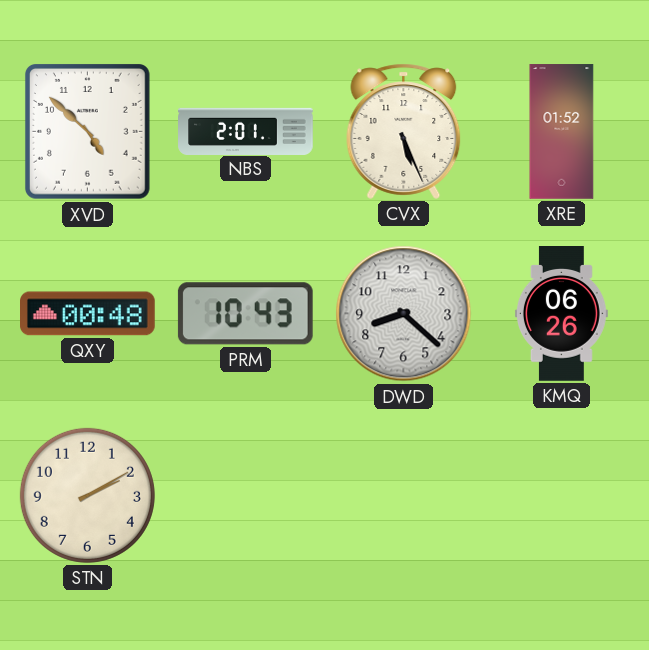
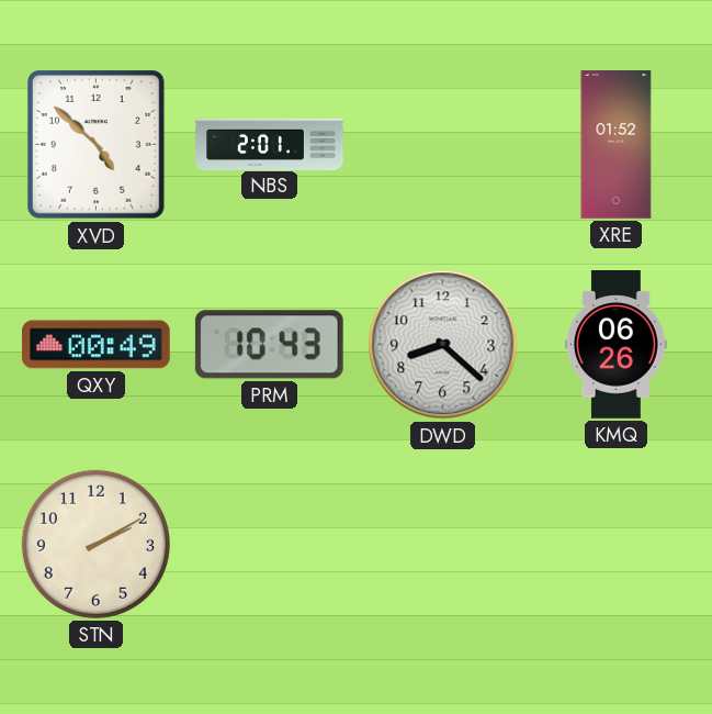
CVX: 5:26 -> none
QXY: 00:48 -> 00:49
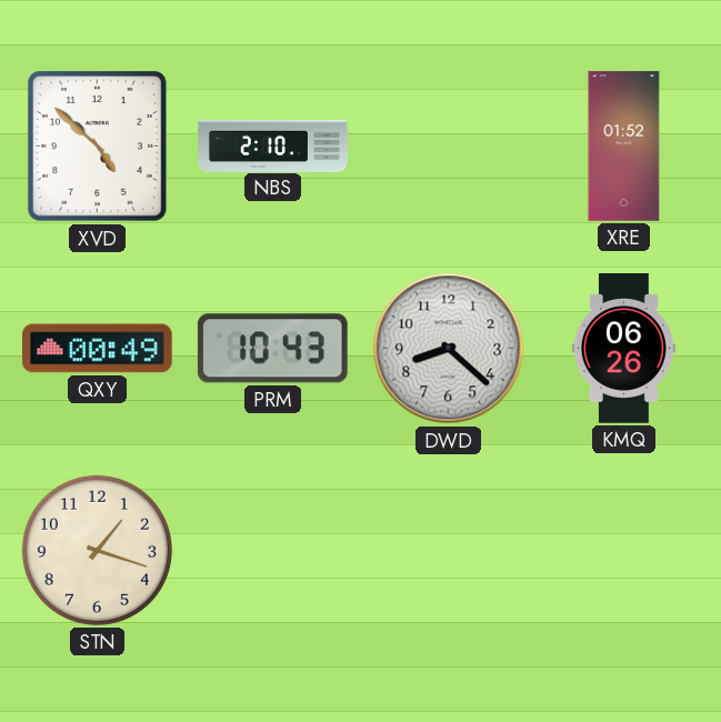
NBS: 2:01 -> 2:10
STN: 2:10 -> 1:18
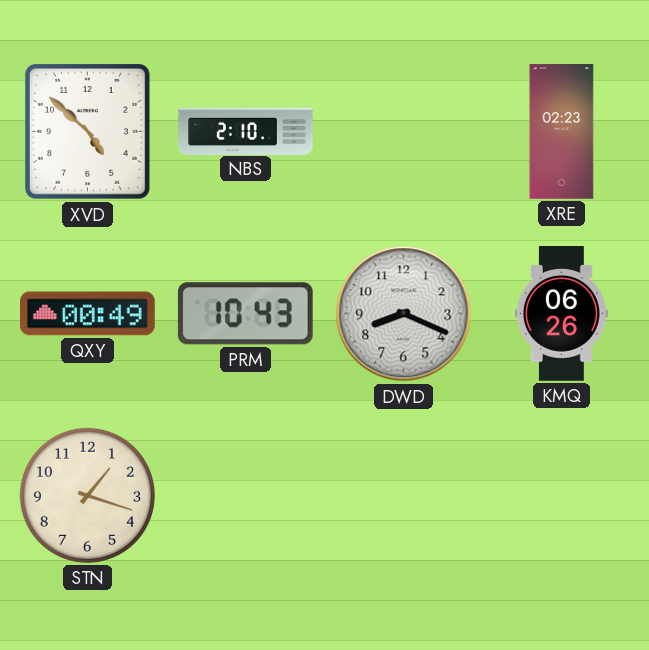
XRE: 01:52 -> 02:23
DWD: 8:22 -> 8:19
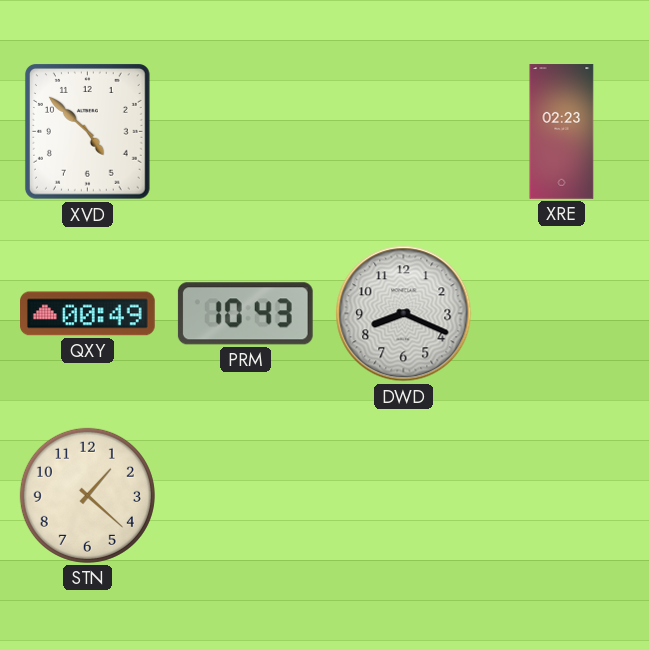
NBS: 2:10 -> none
KMQ: 06:26 -> none
STN: 1:18 -> 1:22
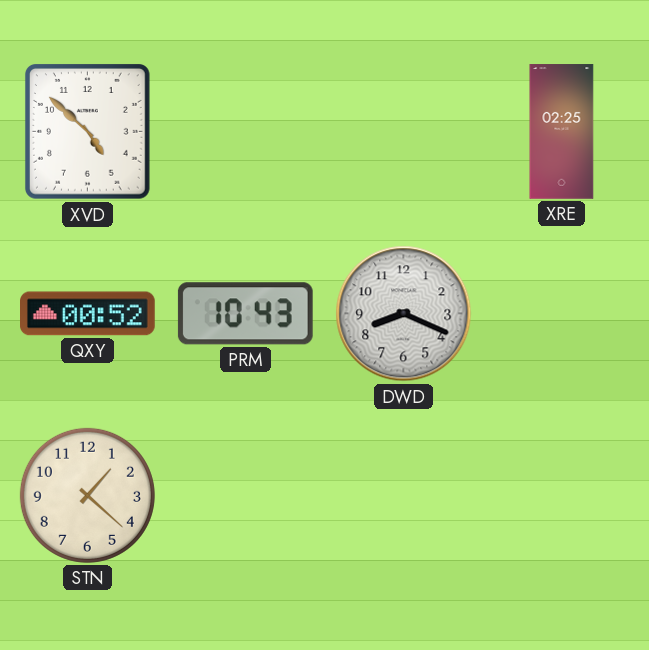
XRE: 02:23 -> 02:25
QXY: 00:49 -> 00:52
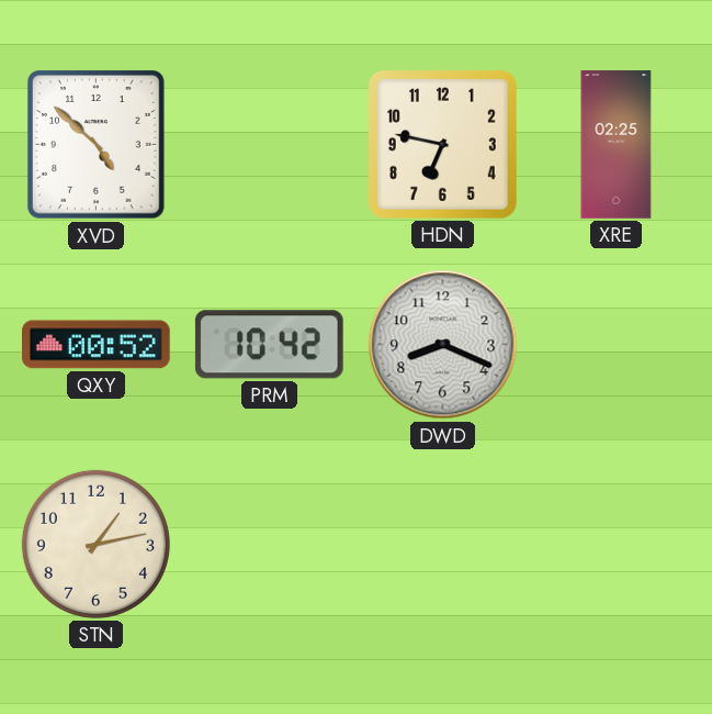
HDN: none -> 6:47
PRM: 10:43 -> 10:42
STN: 1:22 -> 1:13
